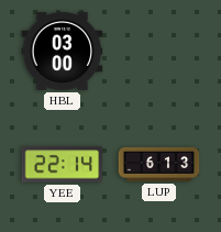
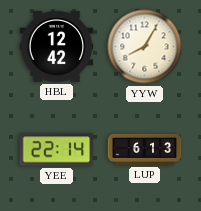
HBL: 03:00 -> 12:42
YYW: none -> 8:05
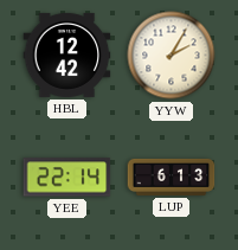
YYW: 8:05 -> 2:05
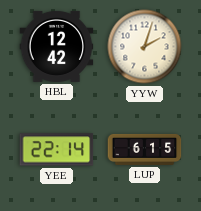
YYW: 2:05 -> 2:03
LUP: 6:13 -> 6:15
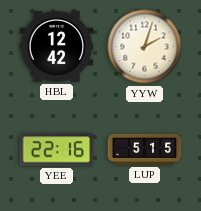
YEE: 22:14 -> 22:16
LUP: 6:15 -> 5:15
